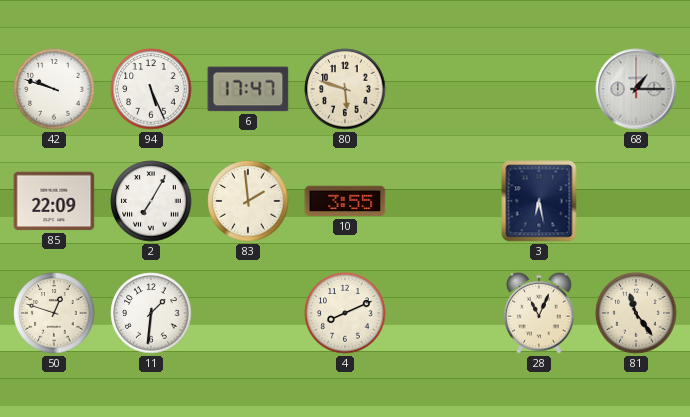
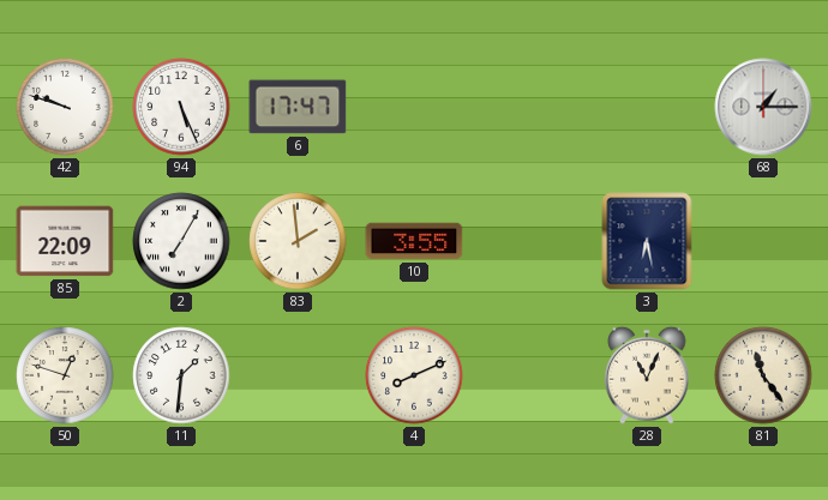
80: 5:48 -> none
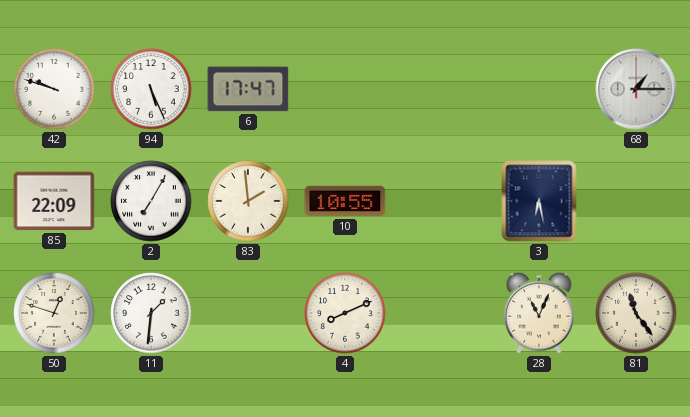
10: 3:55 -> 10:55
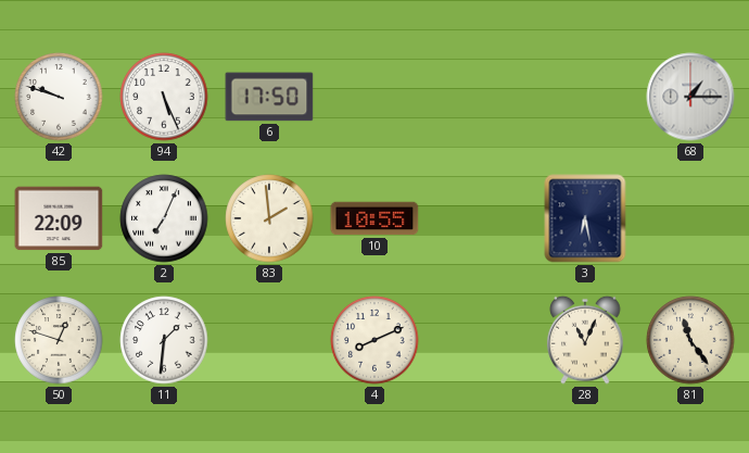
6: 17:47 -> 17:50
2: 7:05 -> 7:04
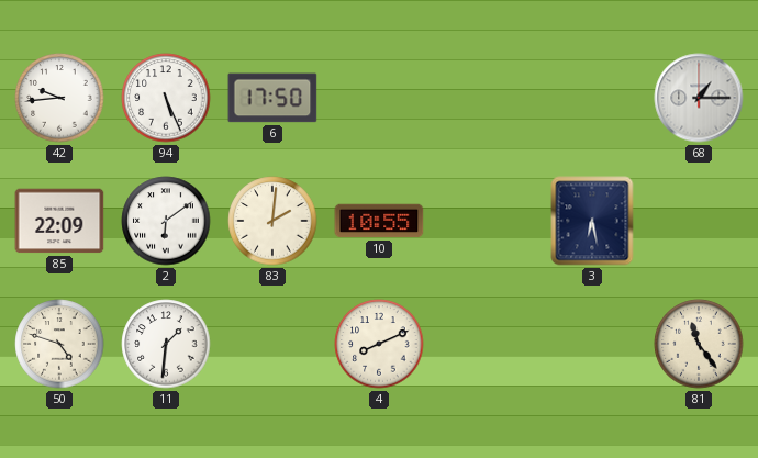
42: 9:48 -> 9:44
2: 7:04 -> 6:09
83: 1:59 -> 2:01
50: 12:48 -> 4:48
28: 11:04 -> none
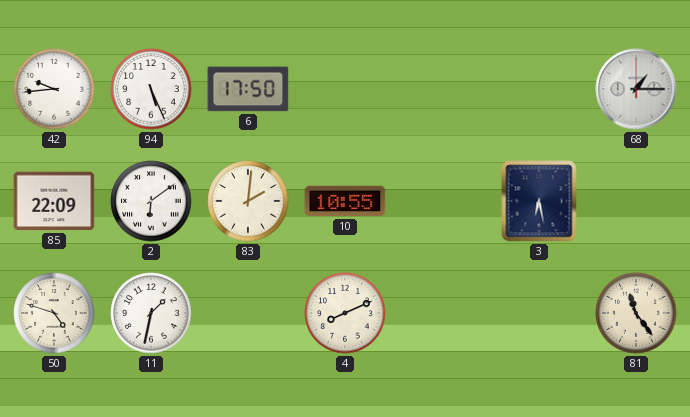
11: 1:31 -> 1:32
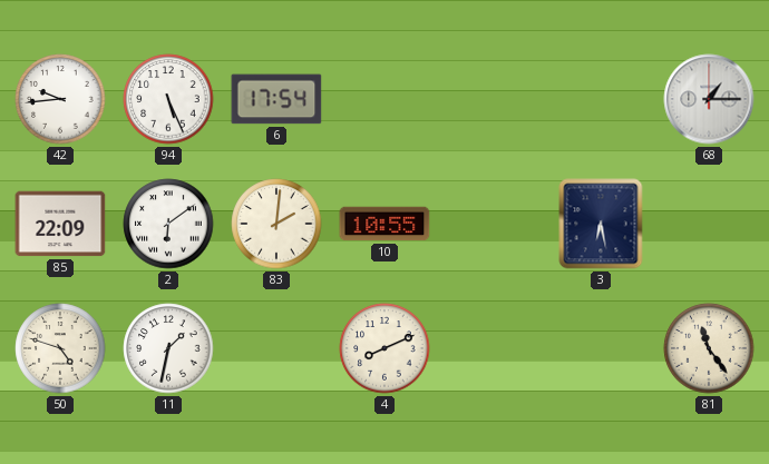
6: 17:50 -> 17:54
